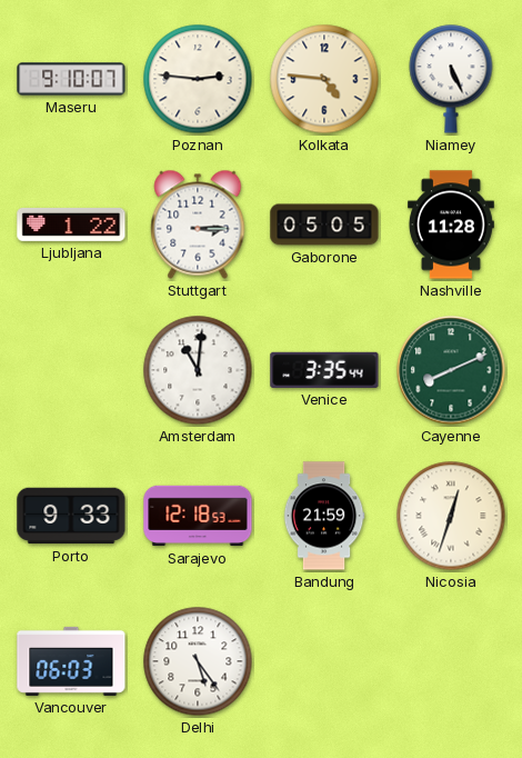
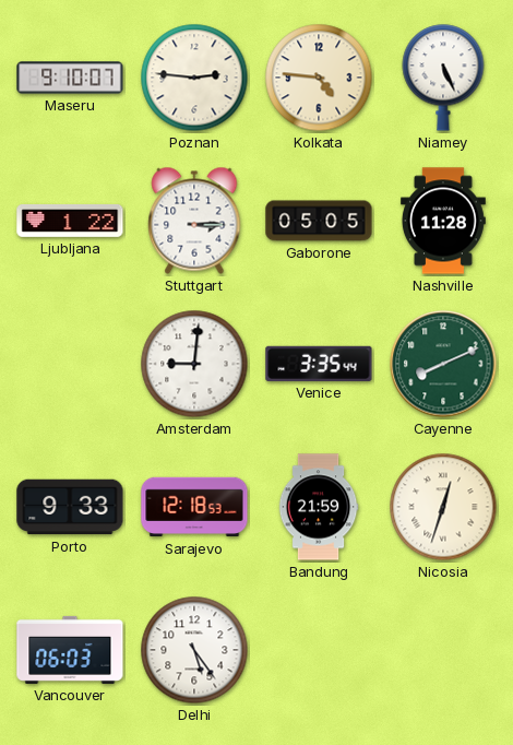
Amsterdam: 11:01 -> 9:01
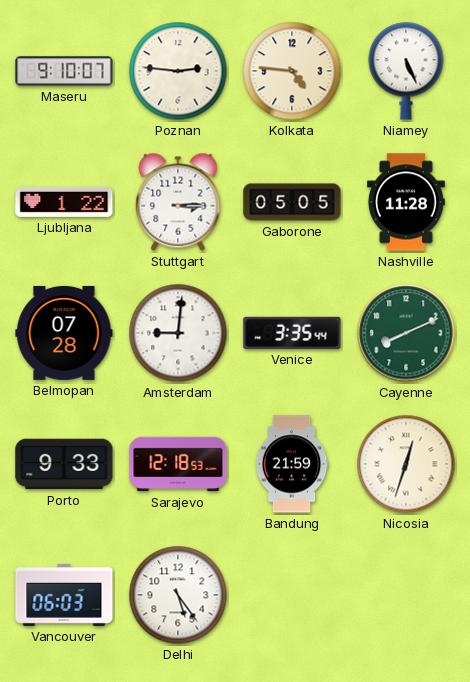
Belmopan: none -> 07:28
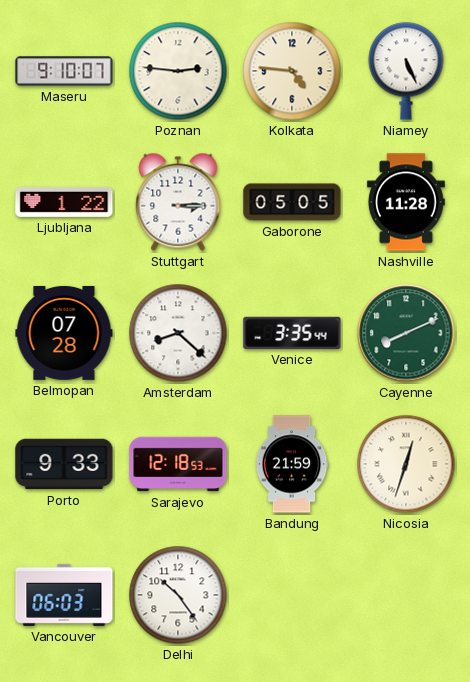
Amsterdam: 9:01 -> 8:22
Delhi: 5:24 -> 10:24
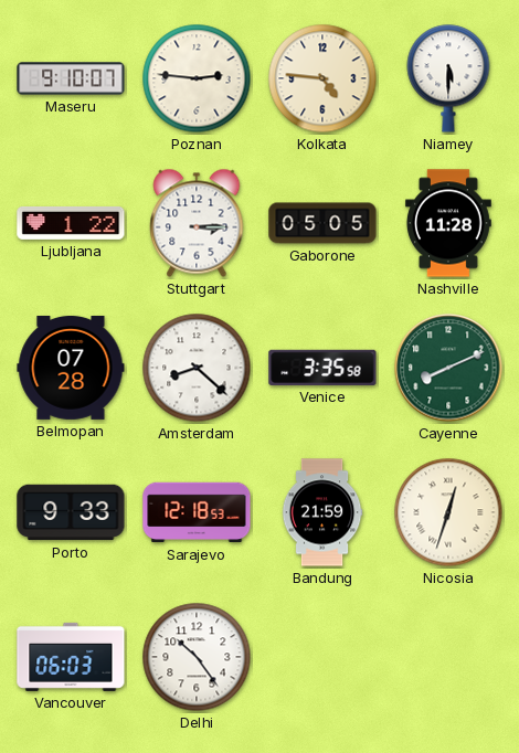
Niamey: 5:26 -> 5:30
Venice: 3:35:44 -> 3:35:58
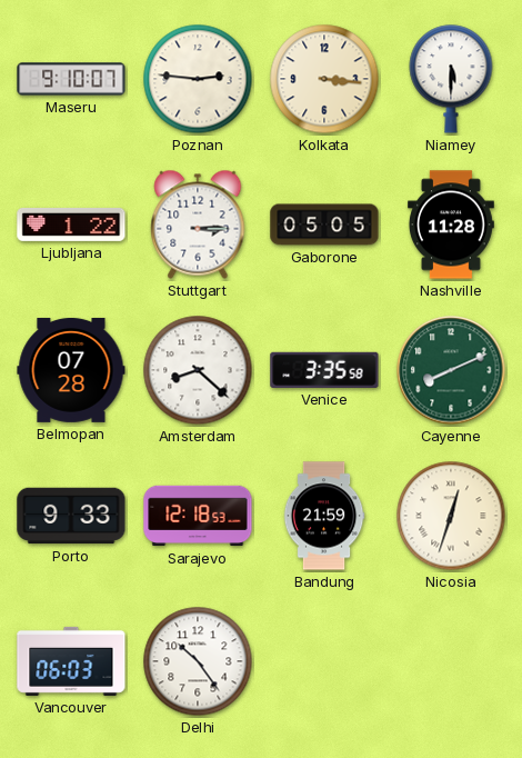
Kolkata: 4:46 -> 3:16
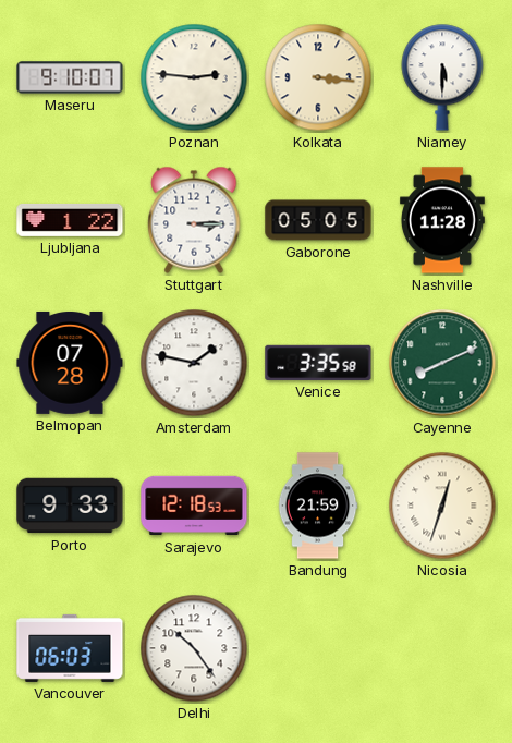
Amsterdam: 8:22 -> 1:47
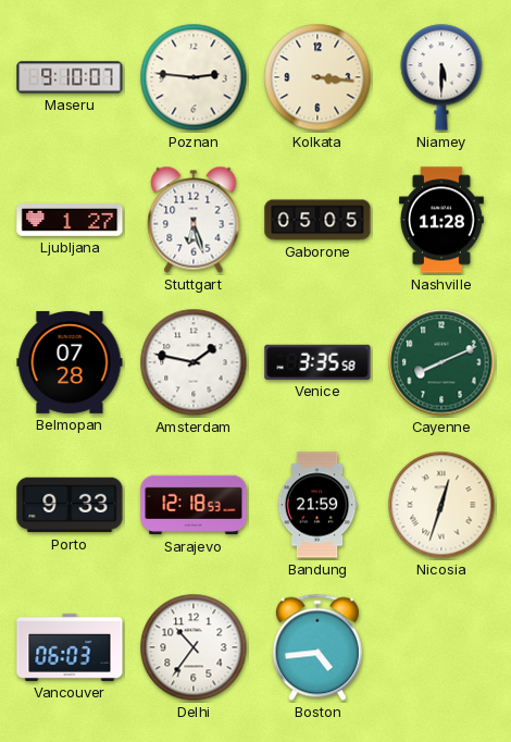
Ljubljana: 1:22 -> 1:27
Stuttgart: 3:15 -> 6:27
Delhi: 10:24 -> 10:36
Boston: none -> 4:44
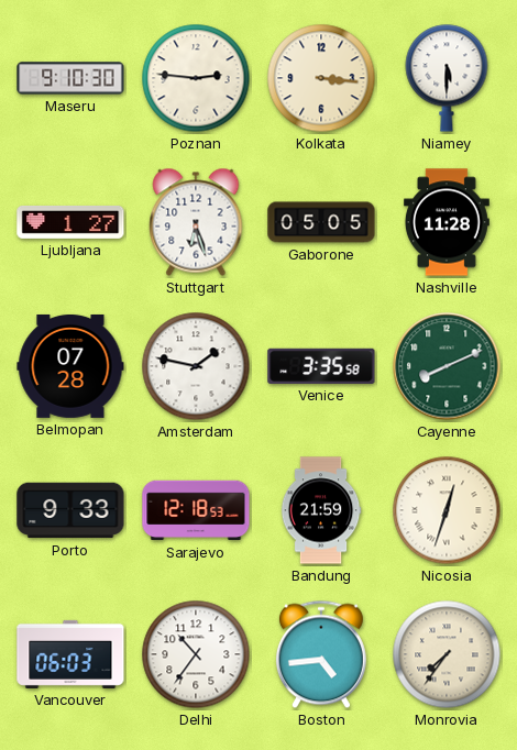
Maseru: 9:10:07 -> 9:10:30
Monrovia: none -> 7:36
